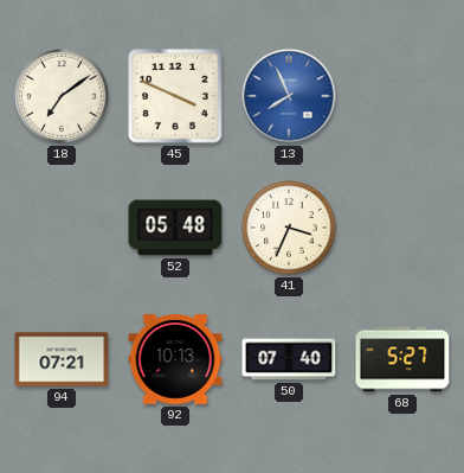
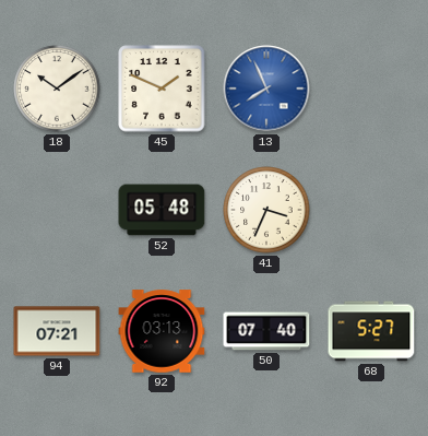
18: 7:09 -> 10:09
45: 3:49 -> 1:49
92: 10:13 -> 03:13
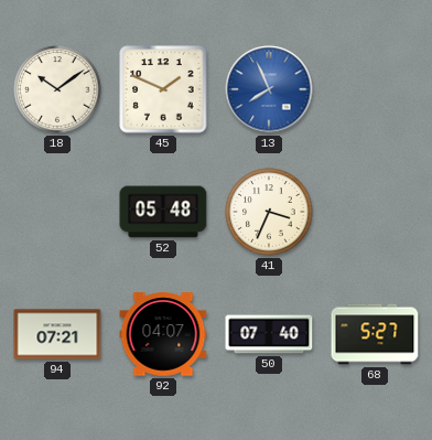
92: 03:13 -> 04:07
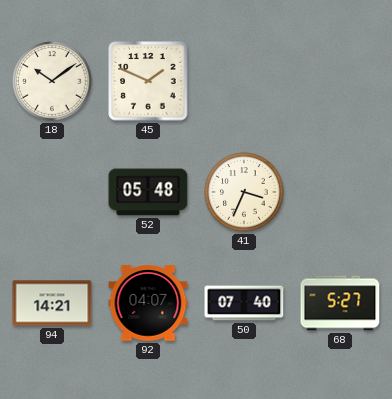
13: 7:56 -> none
94: 07:21 -> 14:21
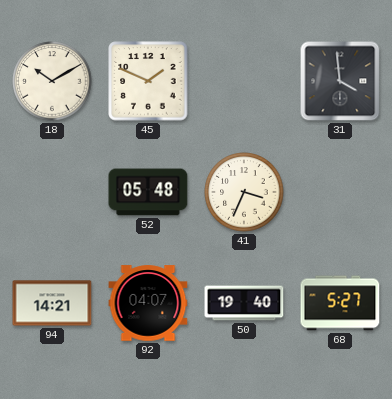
18: 10:09 -> 10:10
31: none -> 3:59
50: 07:40 -> 19:40
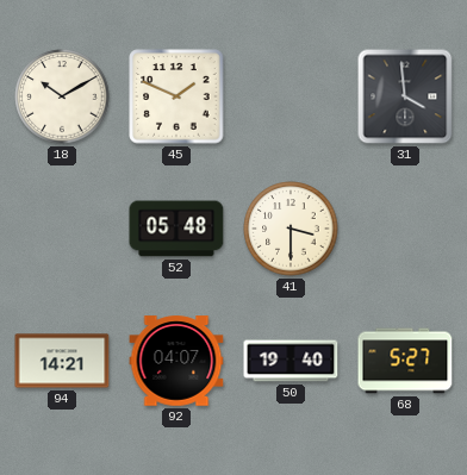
41: 3:34 -> 3:30
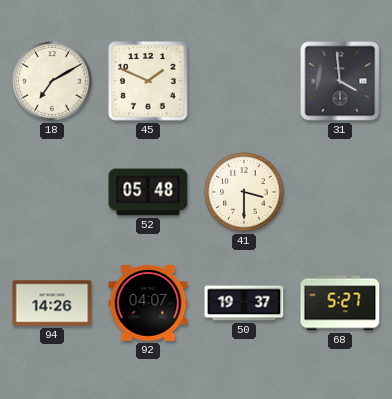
18: 10:10 -> 7:10
94: 14:21 -> 14:26
50: 19:40 -> 19:37
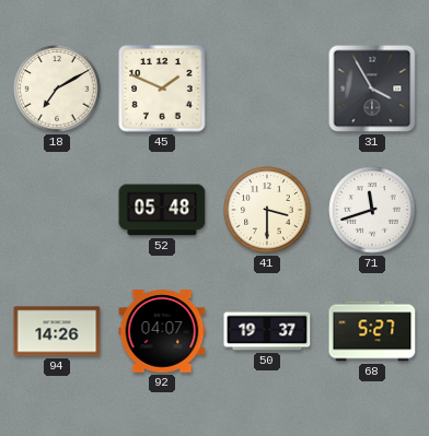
31: 3:59 -> 3:55
71: none -> 11:42
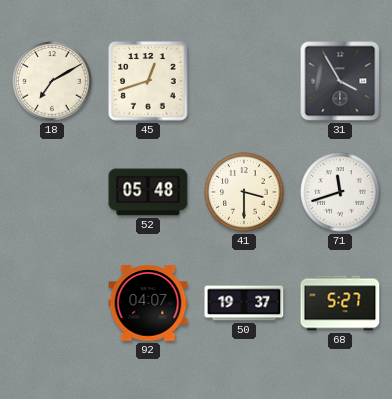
45: 1:49 -> 12:42
94: 14:26 -> none
